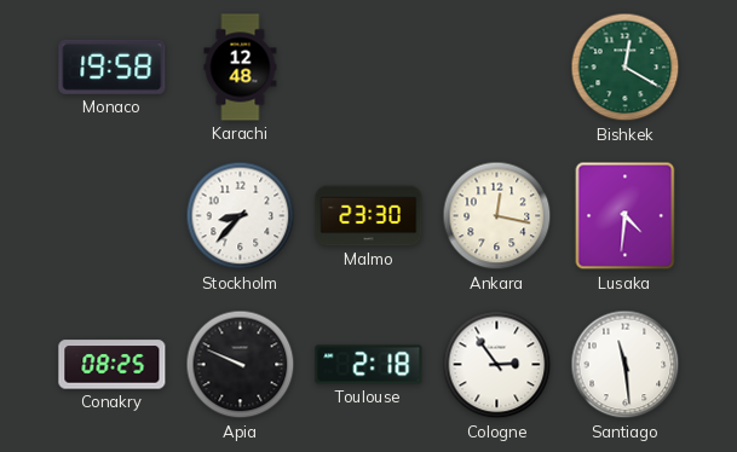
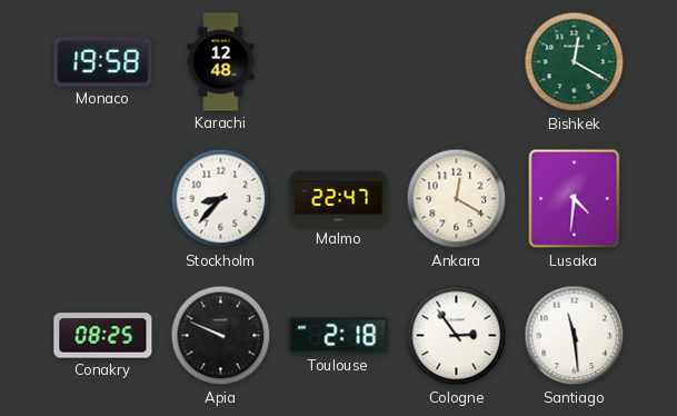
Malmo: 23:30 -> 22:47
Ankara: 12:17 -> 12:20
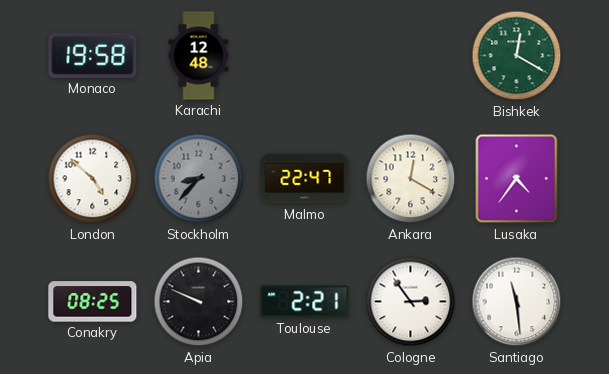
London: none -> 4:52
Stockholm dial: white -> grey
Lusaka: 4:31 -> 4:36
Toulouse: 2:18 -> 2:21
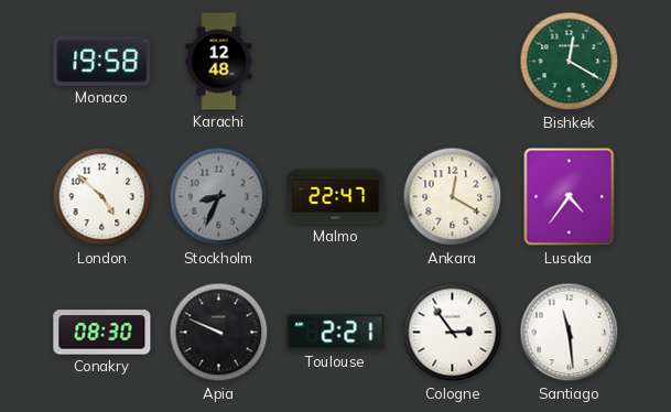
Stockholm: 8:37 -> 8:34
Conakry: 08:25 -> 08:30
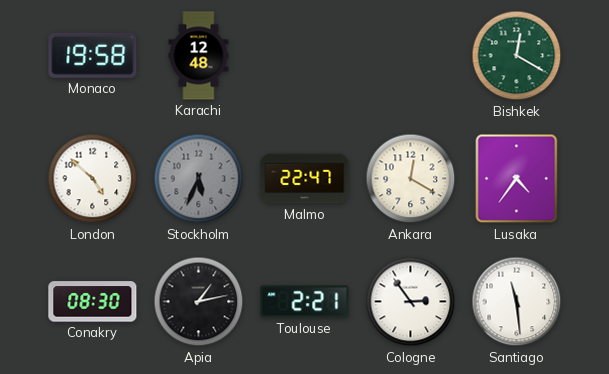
Stockholm: 8:34 -> 5:34
Apia: 9:49 -> 1:13
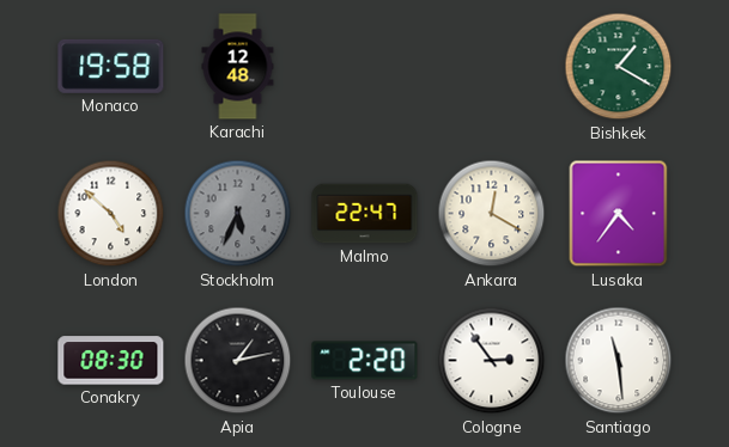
Bishkek: 12:20 -> 1:20
Toulouse: 2:21 -> 2:20
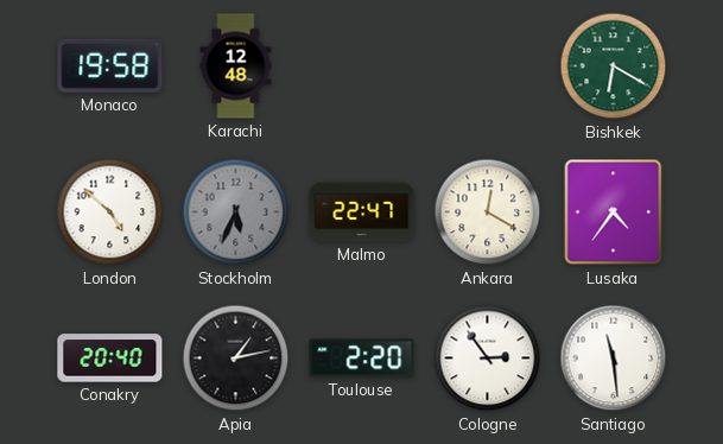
Bishkek: 1:20 -> 6:20
Conakry: 08:30 -> 20:40
